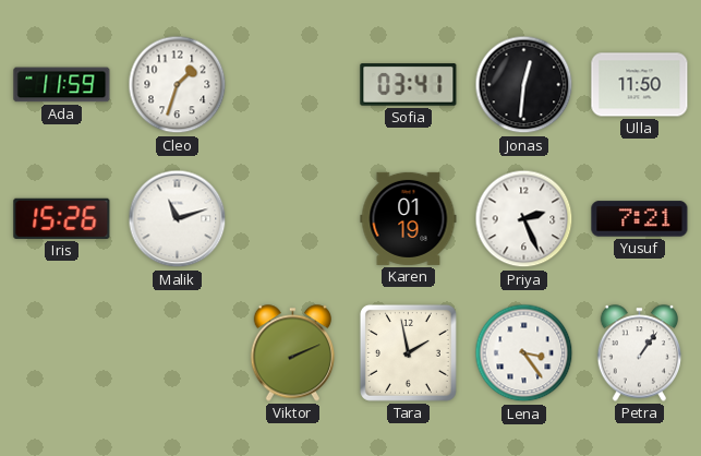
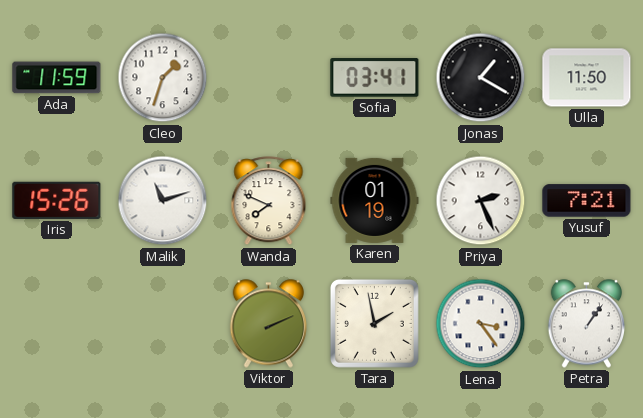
Jonas: 12:31 -> 1:20
Wanda: none -> 7:49
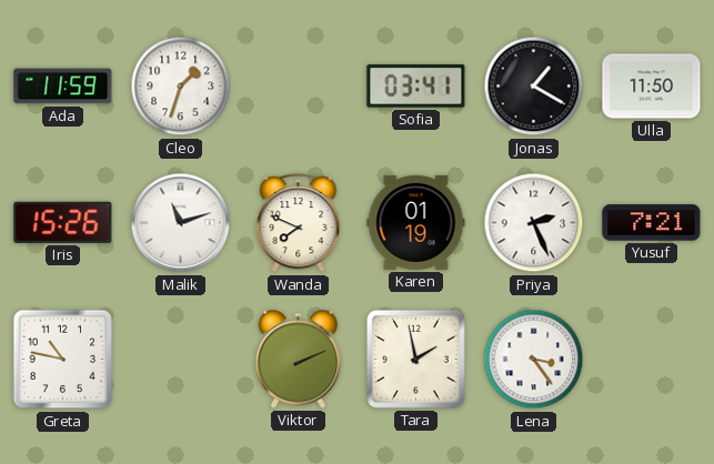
Greta: none -> 10:47
Petra: 1:06 -> none
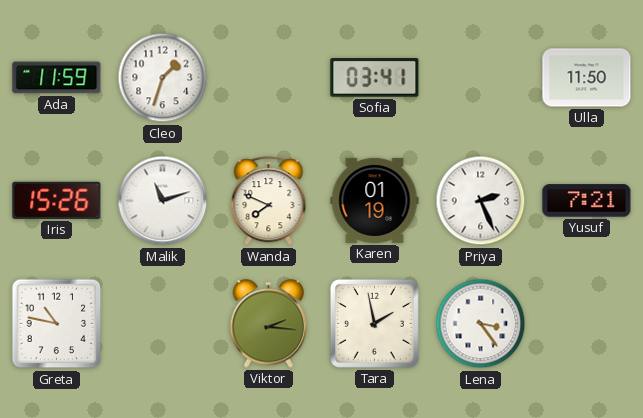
Jonas: 1:20 -> none
Viktor: 2:11 -> 2:16
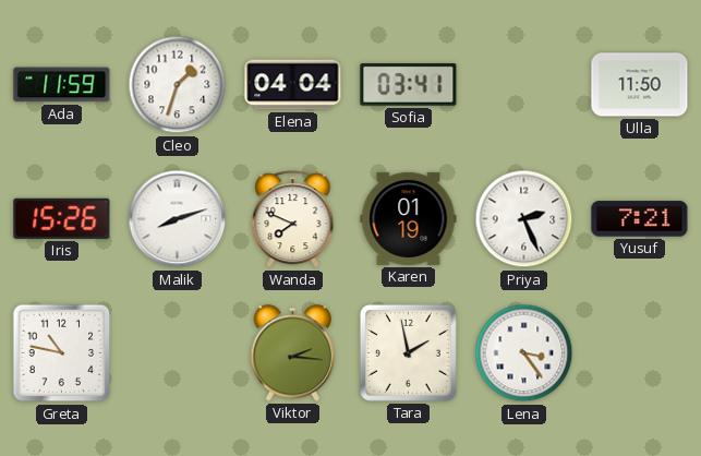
Elena: none -> 04:04
Malik: 11:12 -> 8:12
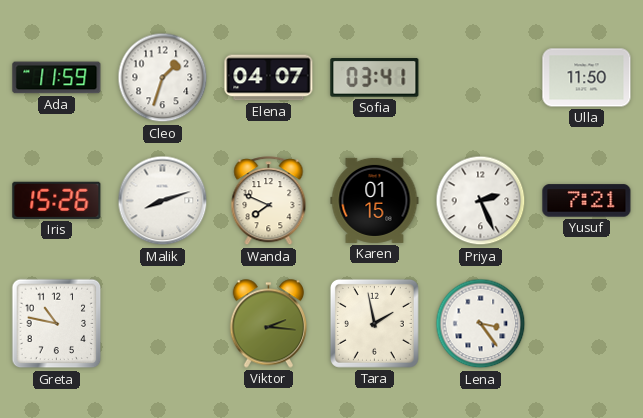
Elena: 04:04 -> 04:07
Karen: 01:19 -> 01:15
